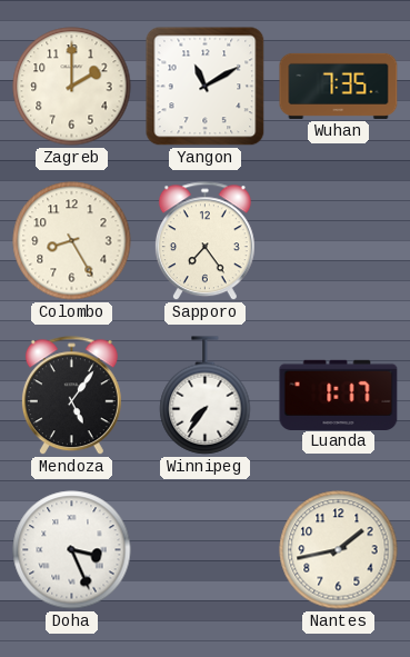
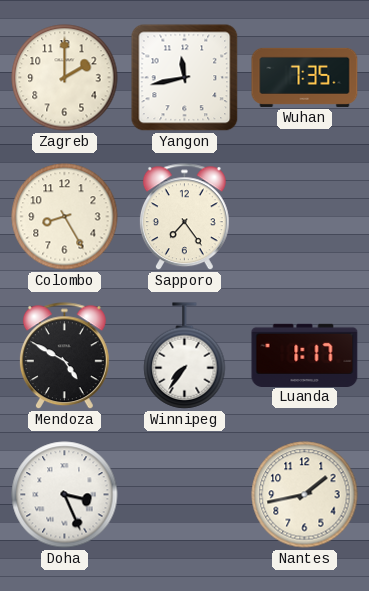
Yangon: 11:10 -> 11:43
Mendoza: 5:06 -> 4:50
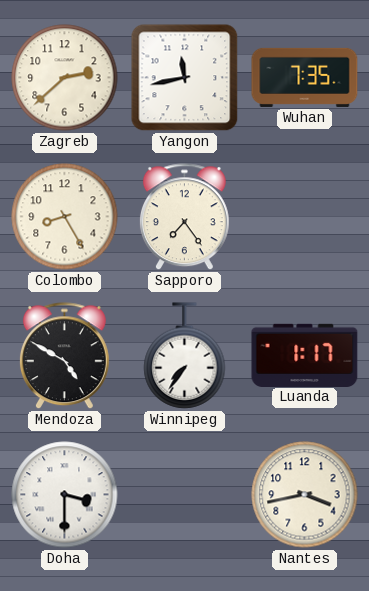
Zagreb: 2:00 -> 2:38
Doha: 3:26 -> 3:30
Nantes: 1:43 -> 3:43
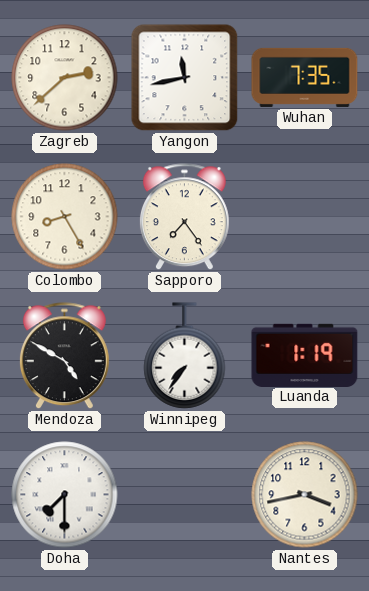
Luanda: 1:17 -> 1:19
Doha: 3:30 -> 7:30
